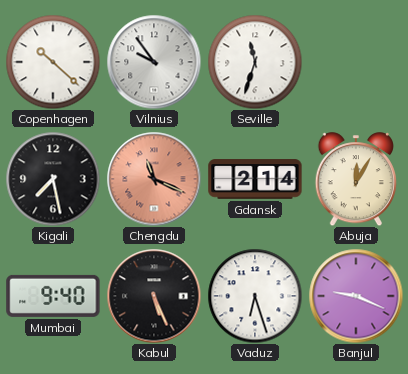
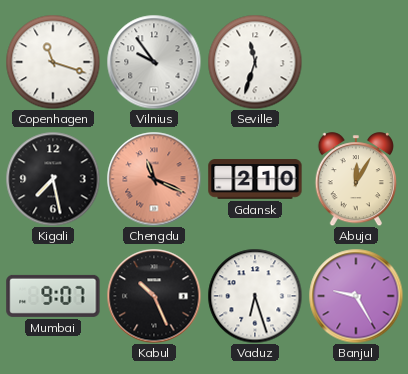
Copenhagen: 10:22 -> 11:18
Gdansk: 2:14 -> 2:10
Mumbai: 9:40 -> 9:07
Kabul: 5:26 -> 10:26
Banjul: 9:19 -> 9:25
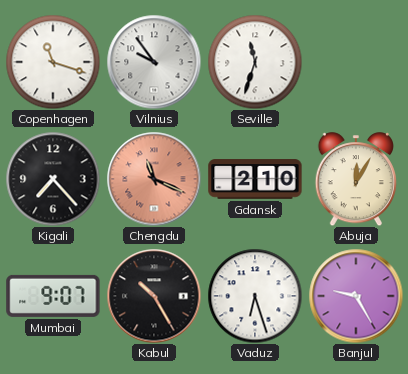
Kigali: 7:28 -> 7:23
Kabul: 10:26 -> 10:25
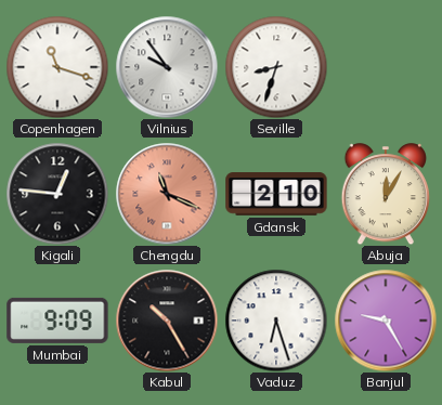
Seville: 11:33 -> 8:33
Kigali: 7:23 -> 12:46
Mumbai: 9:07 -> 9:09
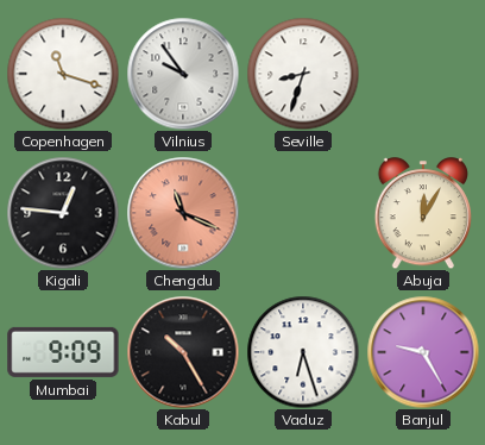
Gdansk: 2:10 -> none
